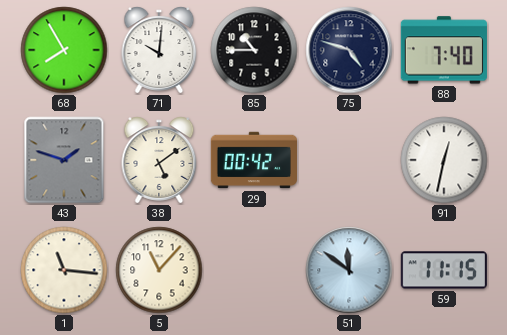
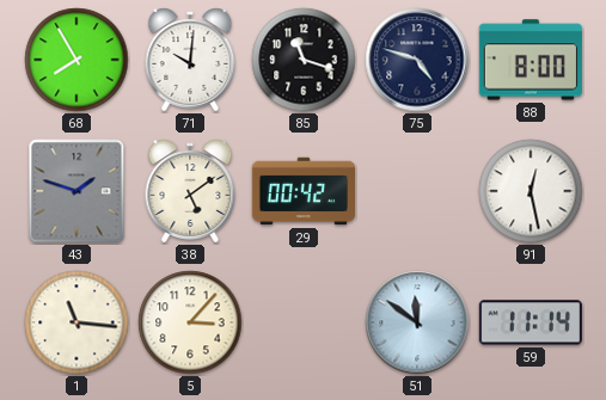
85: 10:45 -> 11:18
88: 7:40 -> 8:00
91: 12:32 -> 12:28
5: 11:07 -> 3:07
59: 11:15 -> 11:14
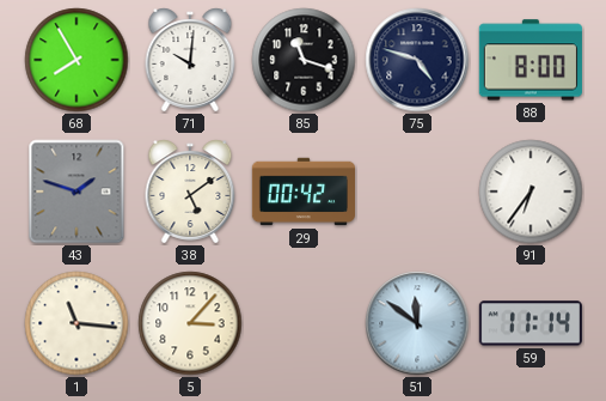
91: 12:28 -> 6:36
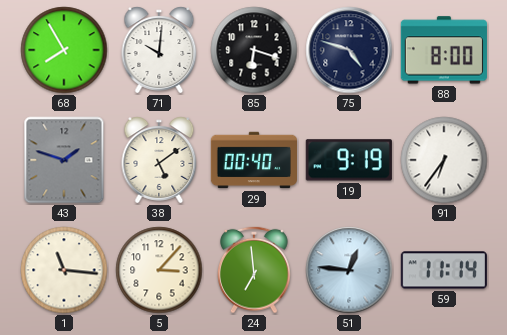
85: 11:18 -> 6:18
29: 00:42 -> 00:40
19: none -> 9:19
24: none -> 6:59
51: 11:51 -> 12:46
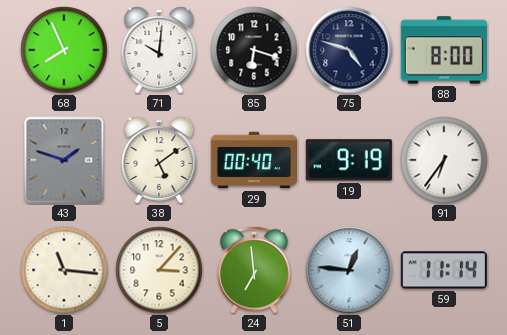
68: 7:55 -> 7:56
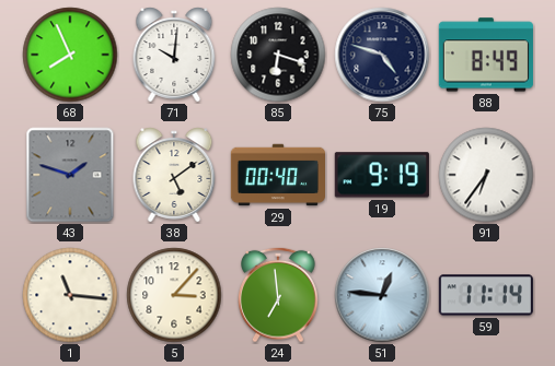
88: 8:00 -> 8:49
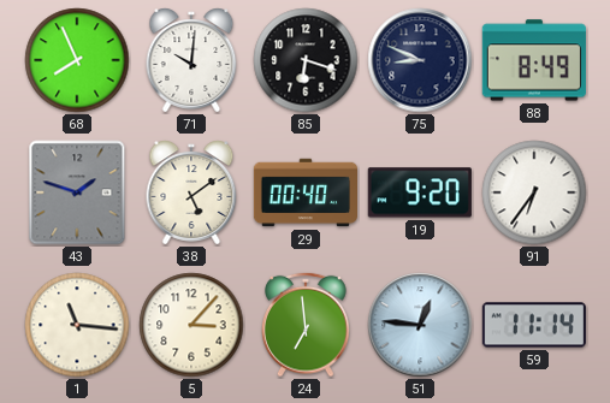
75: 4:48 -> 8:49
19: 9:19 -> 9:20
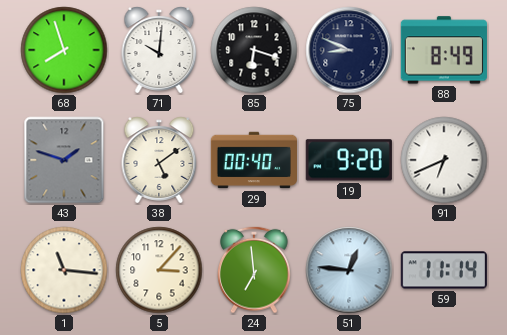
68: 7:56 -> 7:57
91: 6:36 -> 6:41
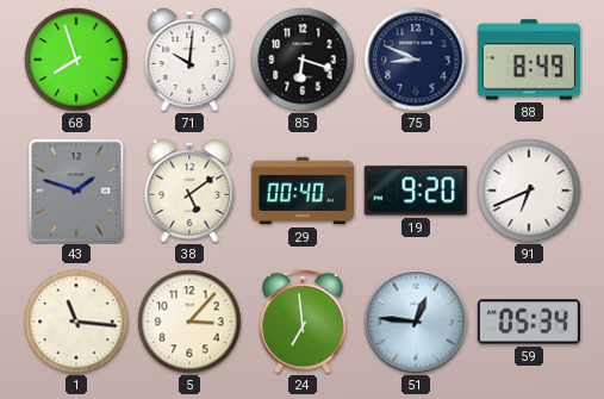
59: 11:14 -> 05:34
